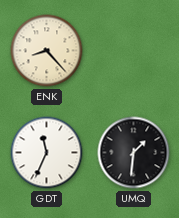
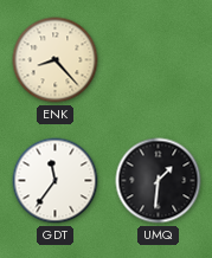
GDT: 11:34 -> 11:36
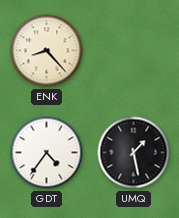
GDT: 11:36 -> 4:36
UMQ: 1:31 -> 1:28
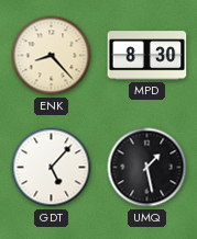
MPD: none -> 8:30
GDT: 4:36 -> 5:07
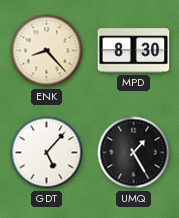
UMQ: 1:28 -> 1:25
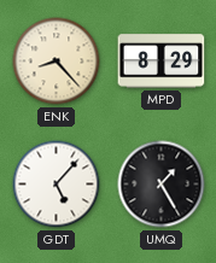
MPD: 8:30 -> 8:29
